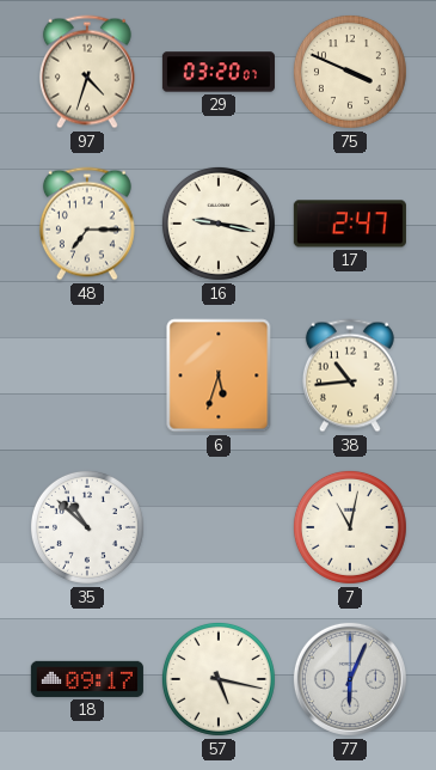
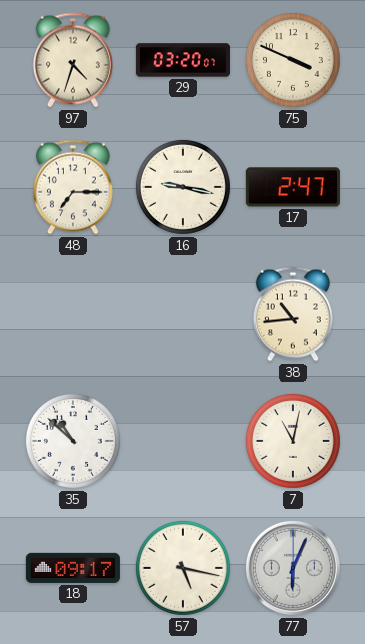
6: 5:33 -> none
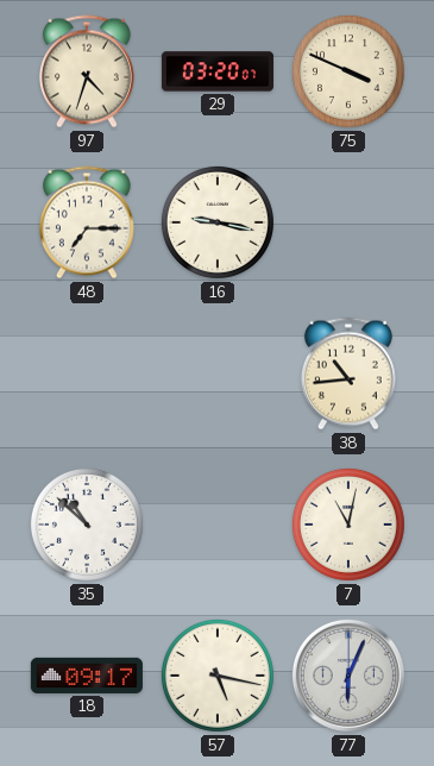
17: 2:47 -> none
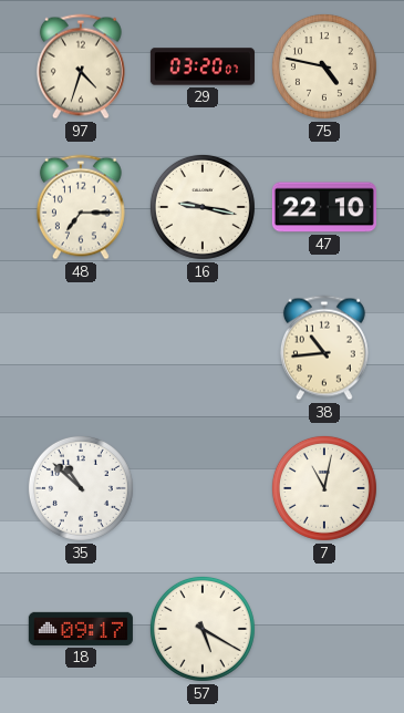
75: 3:49 -> 4:47
47: none -> 22:10
57: 5:17 -> 5:20
77: 6:04 -> none
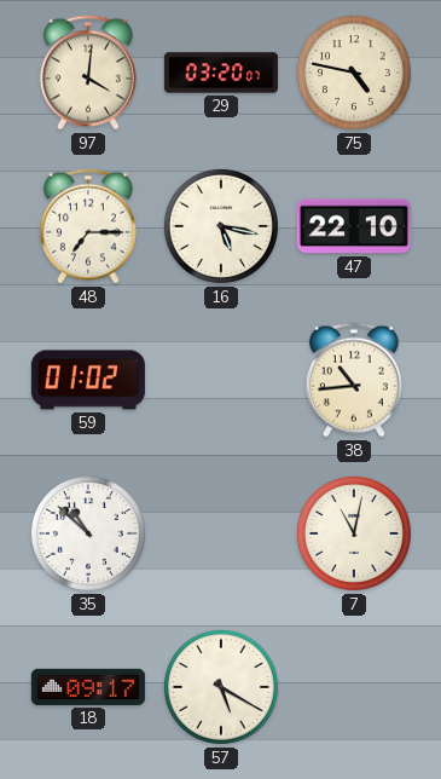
97: 4:33 -> 4:01
16: 9:17 -> 5:17
59: none -> 01:02
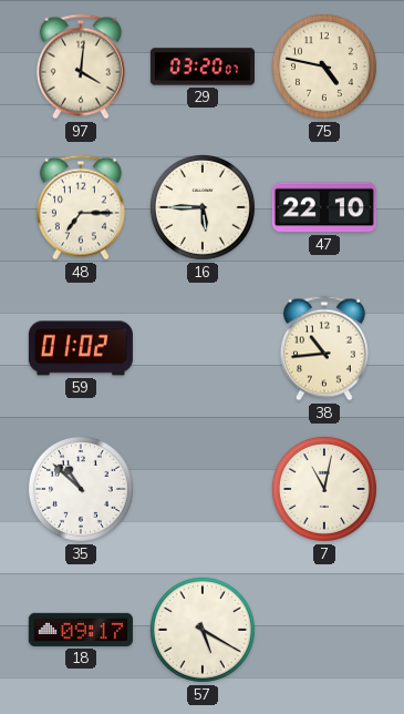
16: 5:17 -> 5:45
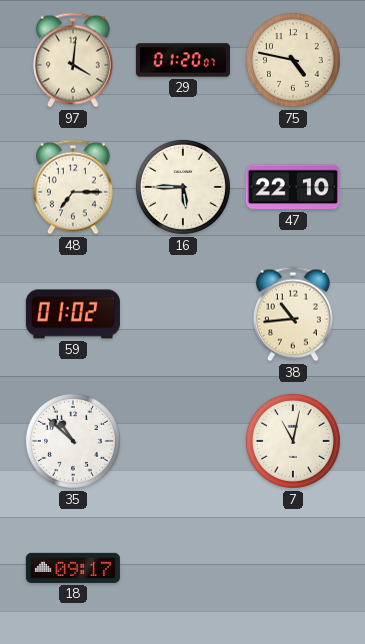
29: 03:20 -> 01:20
57: 5:20 -> none
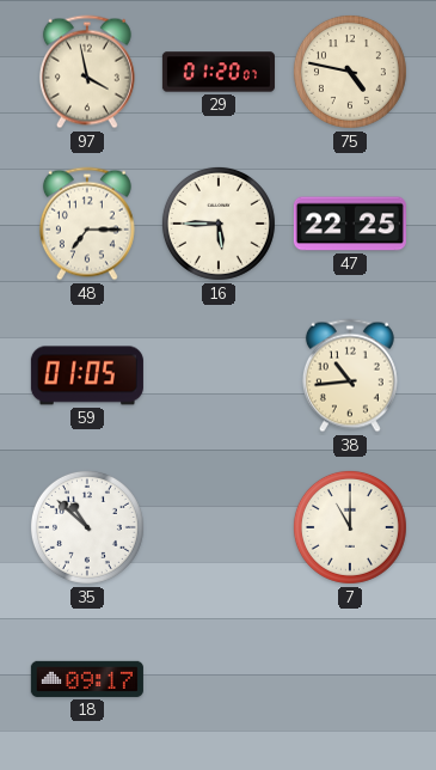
97: 4:01 -> 3:58
47: 22:10 -> 22:25
59: 01:02 -> 01:05
7: 11:02 -> 11:00
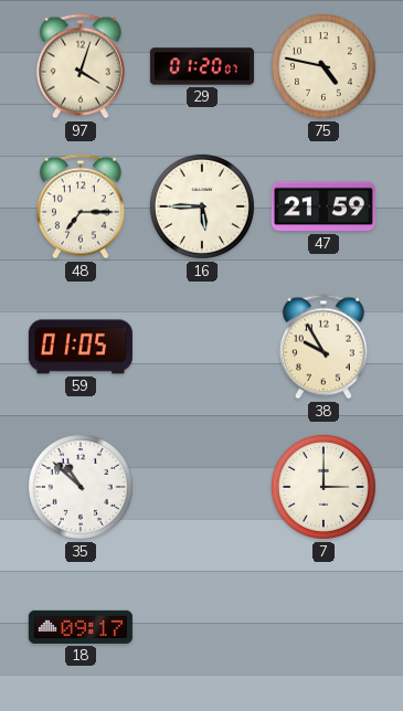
97: 3:58 -> 4:03
47: 22:25 -> 21:59
38: 10:44 -> 9:55
7: 11:00 -> 3:00
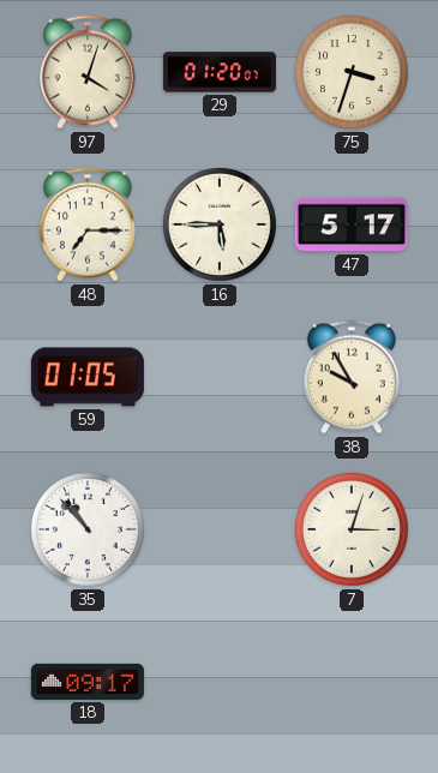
75: 4:47 -> 3:33
47: 21:59 -> 5:17
35: 10:52 -> 10:53
7: 3:00 -> 3:03
